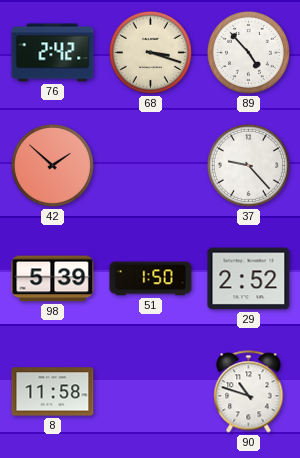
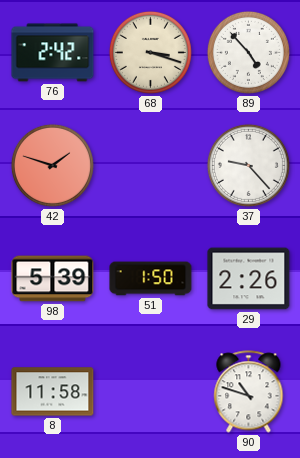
42: 1:52 -> 1:48
29: 2:52 -> 2:26
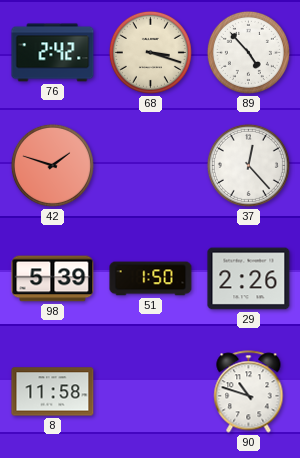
37: 9:23 -> 12:23
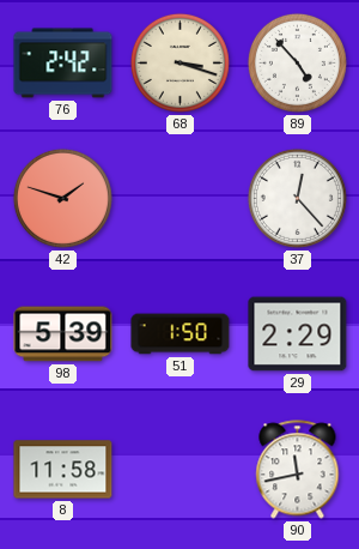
29: 2:26 -> 2:29
90: 10:48 -> 11:43
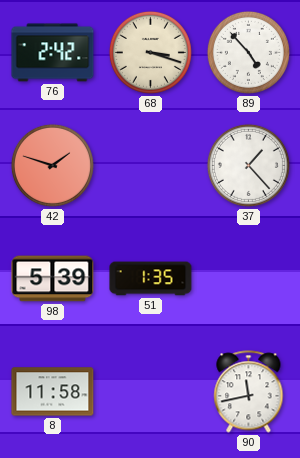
37: 12:23 -> 1:23
51: 1:50 -> 1:35
29: 2:29 -> none
